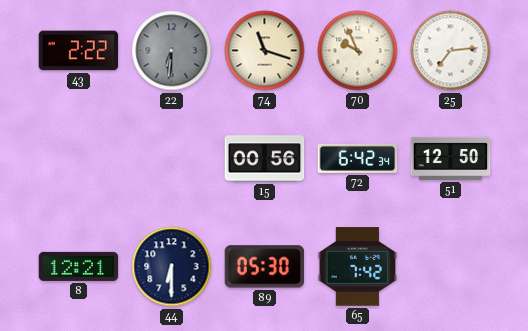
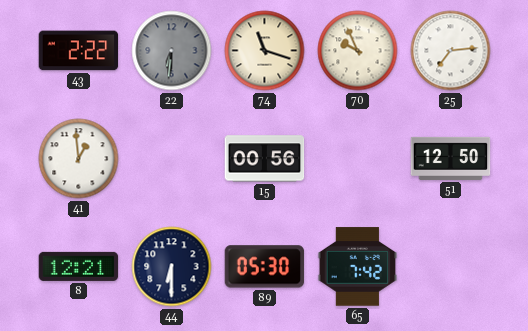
41: none -> 12:59
72: 6:42 -> none
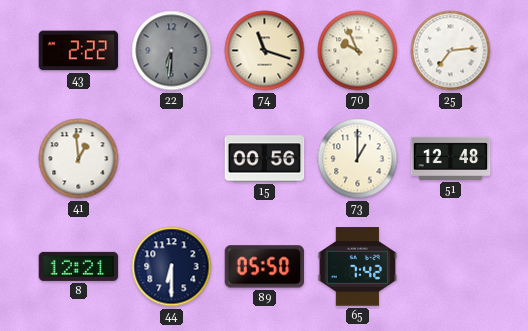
73: none -> 1:00
51: 12:50 -> 12:48
89: 05:30 -> 05:50
